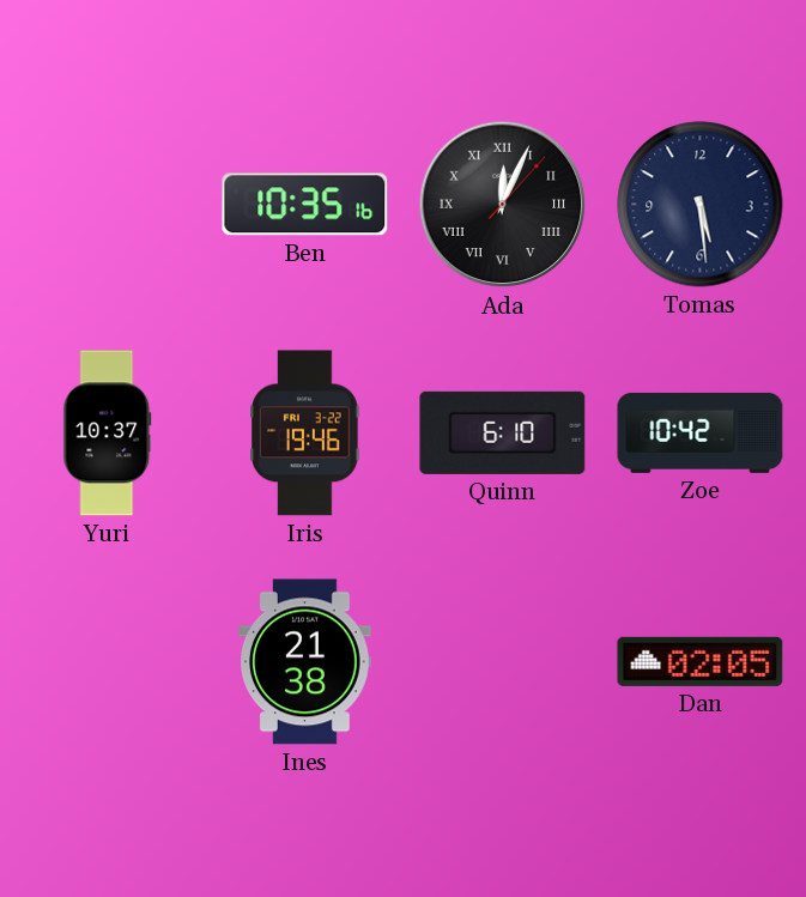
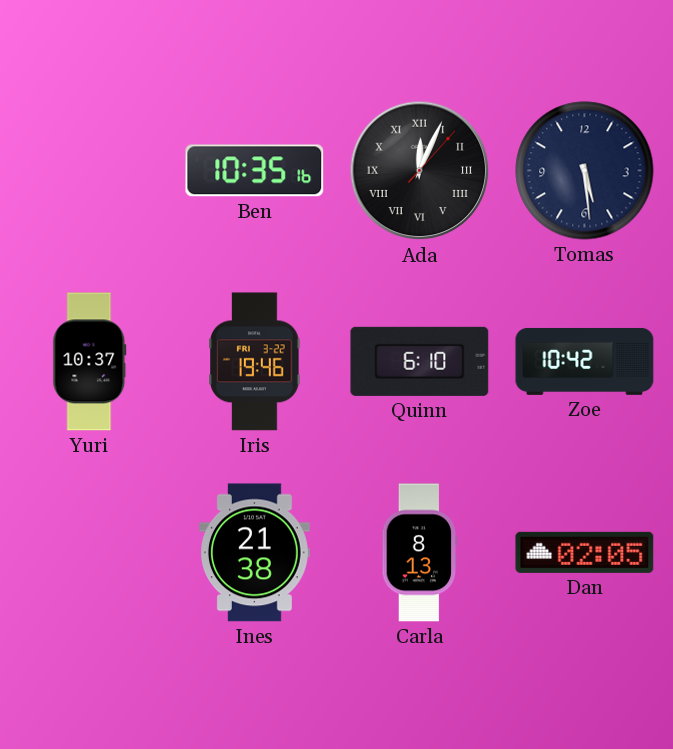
Carla: none -> 8:13
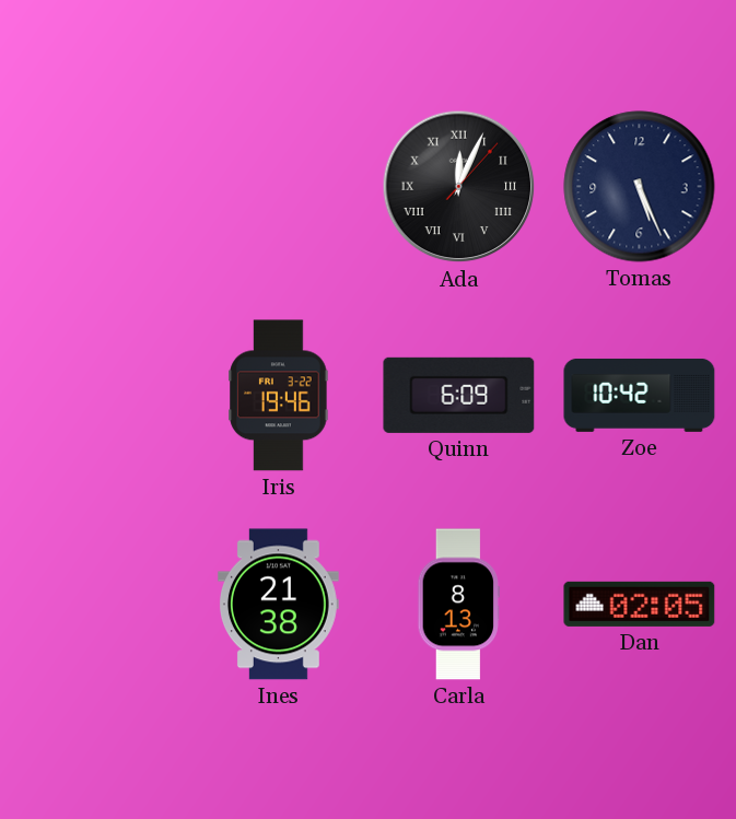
Ben: 10:35 -> none
Tomas: 5:29 -> 5:26
Yuri: 10:37 -> none
Quinn: 6:10 -> 6:09
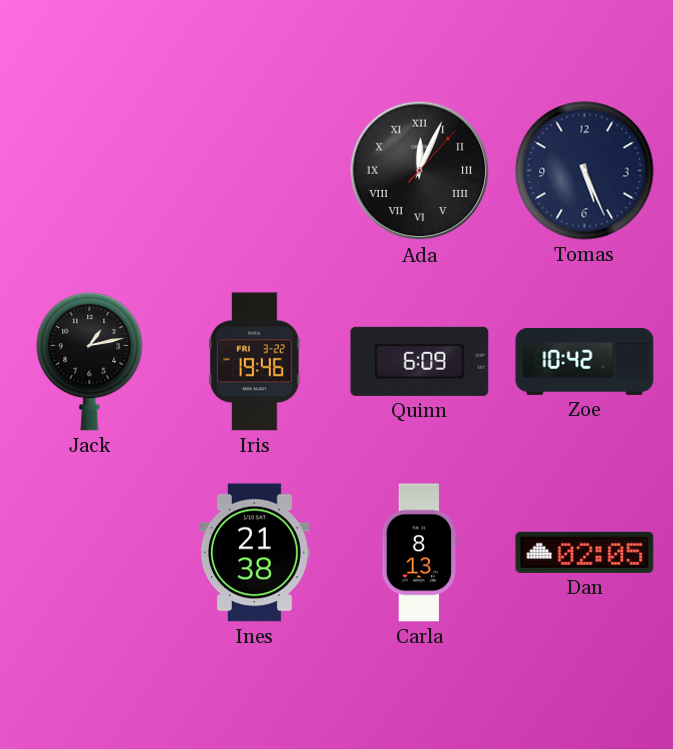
Jack: none -> 1:13
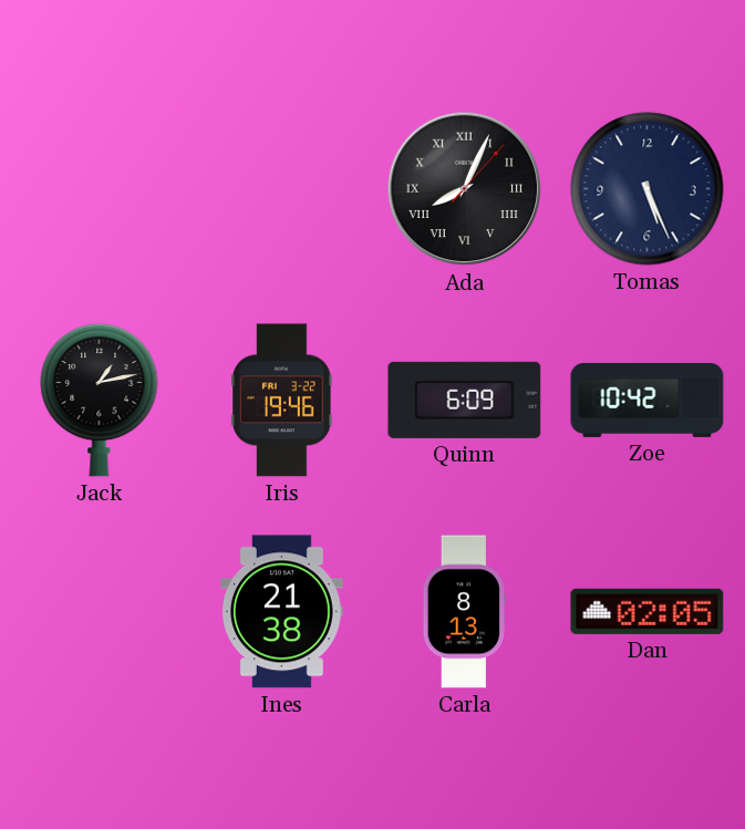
Ada: 12:04 -> 8:04
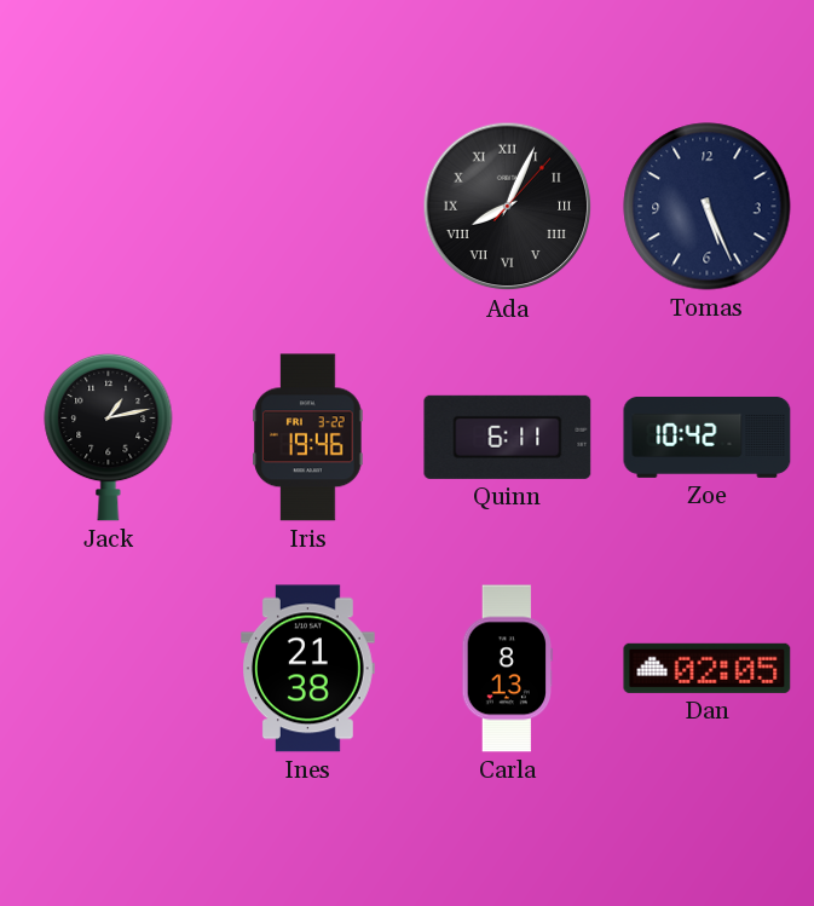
Quinn: 6:09 -> 6:11
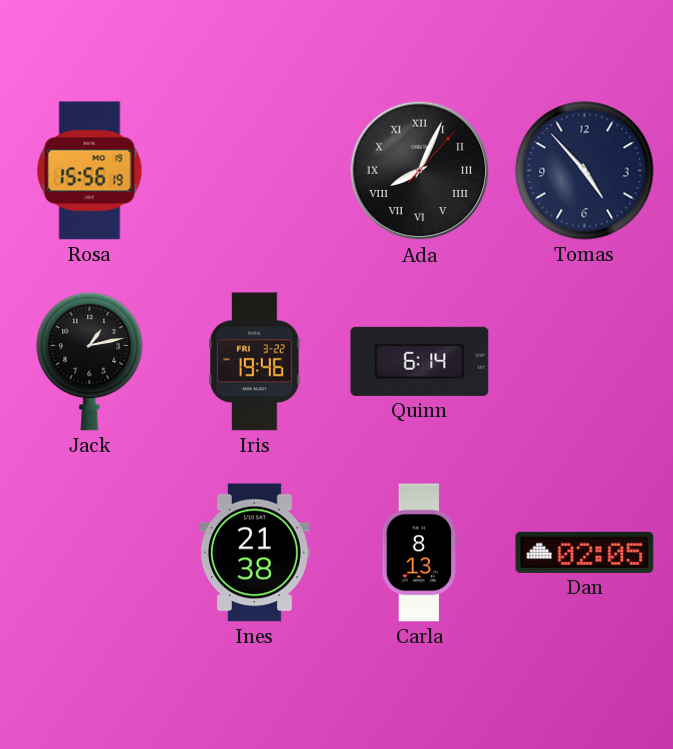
Rosa: none -> 15:56
Tomas: 5:26 -> 4:53
Quinn: 6:11 -> 6:14
Zoe: 10:42 -> none
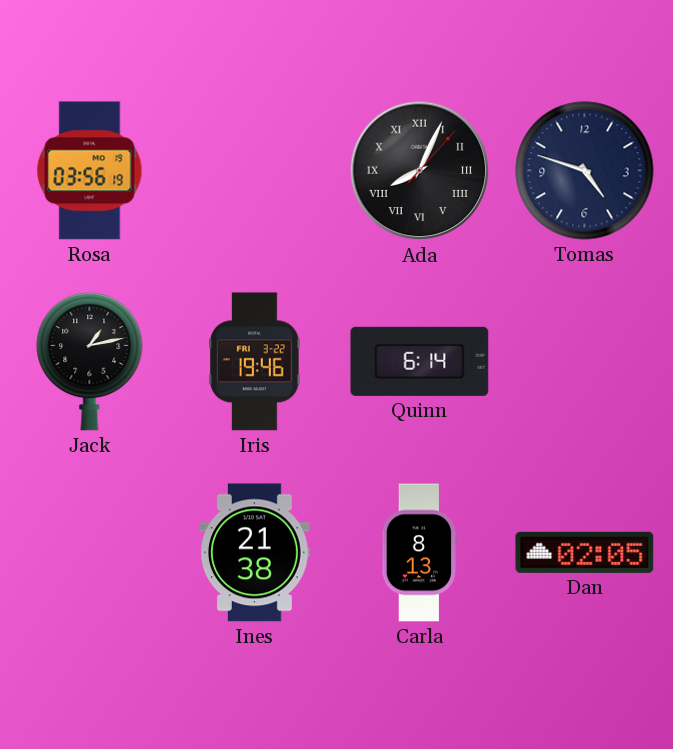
Rosa: 15:56 -> 03:56
Tomas: 4:53 -> 4:48
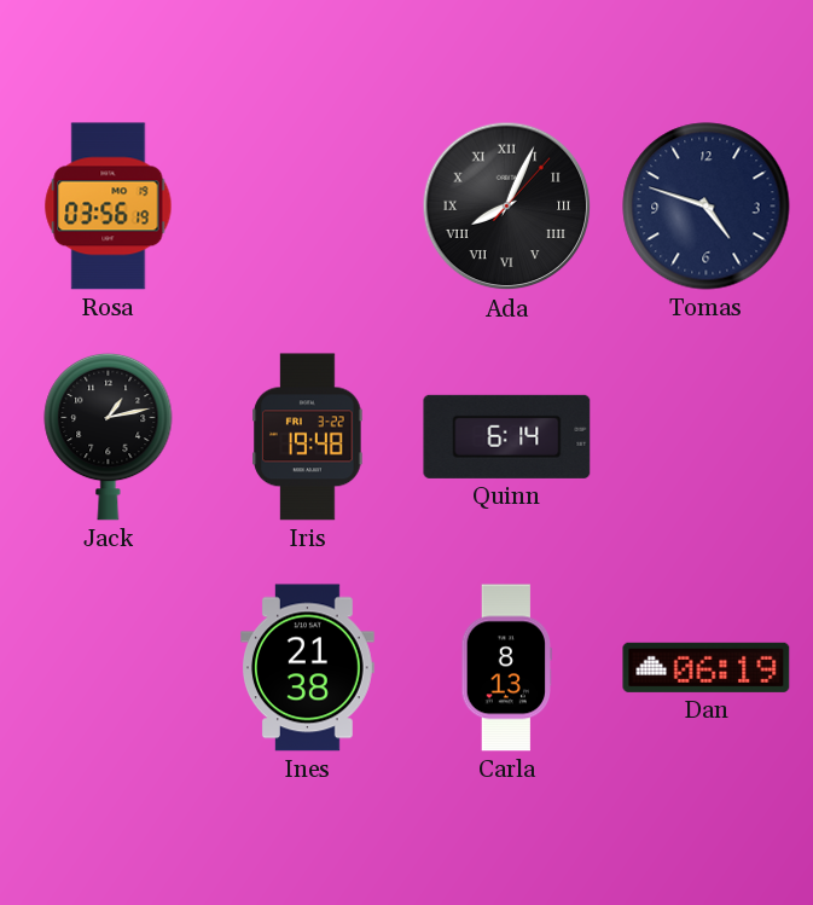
Iris: 19:46 -> 19:48
Dan: 02:05 -> 06:19
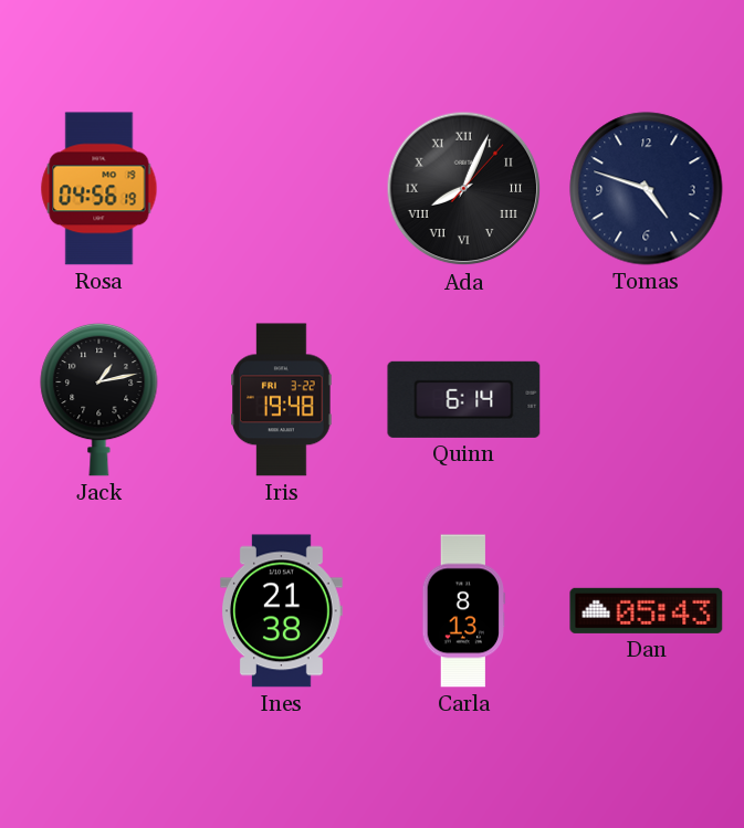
Rosa: 03:56 -> 04:56
Dan: 06:19 -> 05:43
